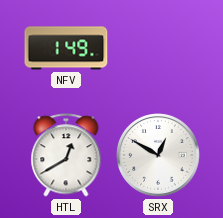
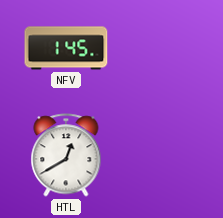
NFV: 1:49 -> 1:45
SRX: 12:50 -> none
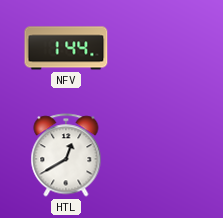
NFV: 1:45 -> 1:44
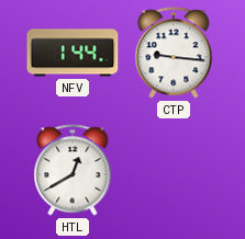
CTP: none -> 9:16
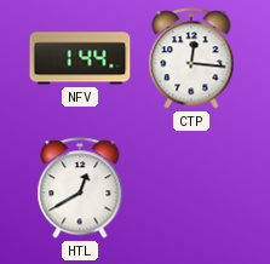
CTP: 9:16 -> 12:16
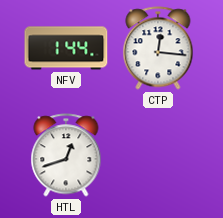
HTL: 12:40 -> 12:42
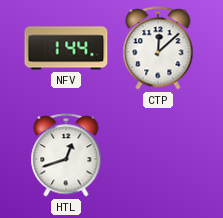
CTP: 12:16 -> 12:08
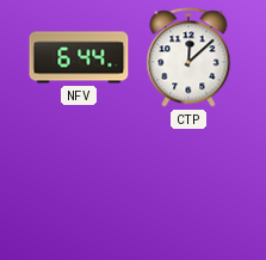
NFV: 1:44 -> 6:44
HTL: 12:42 -> none
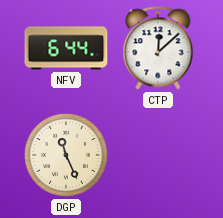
DGP: none -> 11:26
